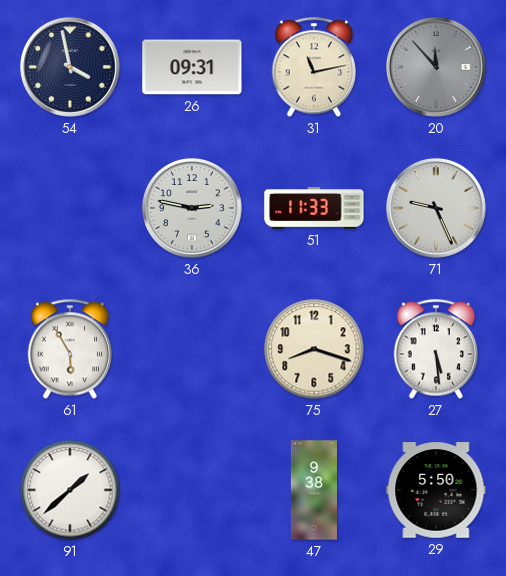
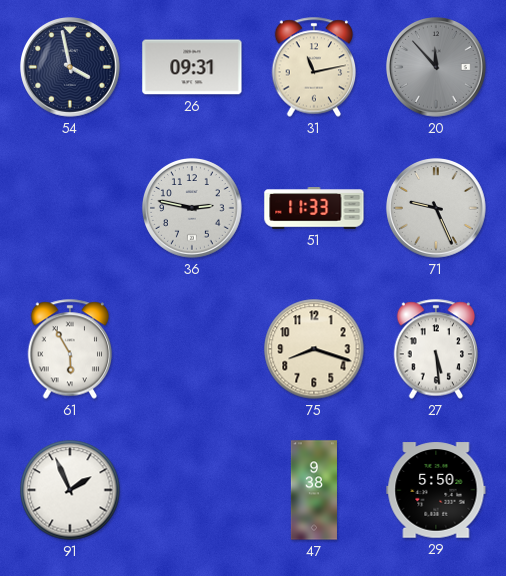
91: 1:38 -> 1:56
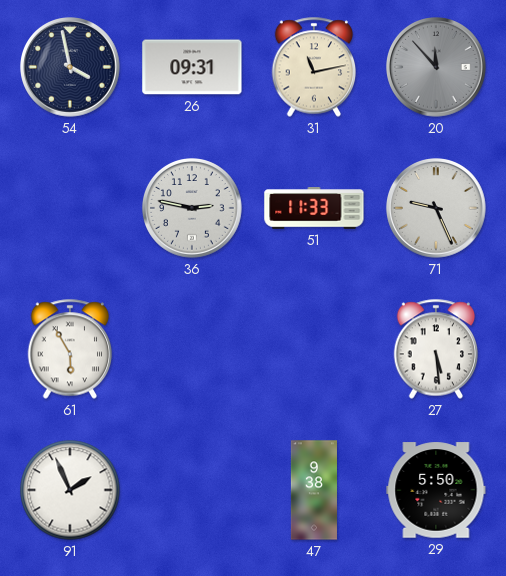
75: 8:18 -> none
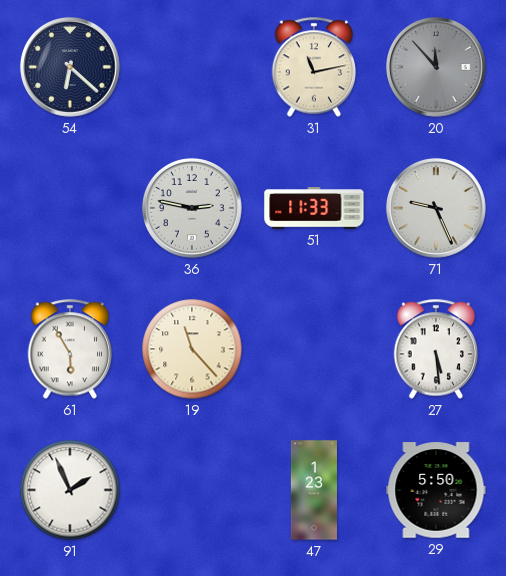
54: 3:58 -> 6:22
26: 09:31 -> none
19: none -> 11:23
47: 9:38 -> 1:23
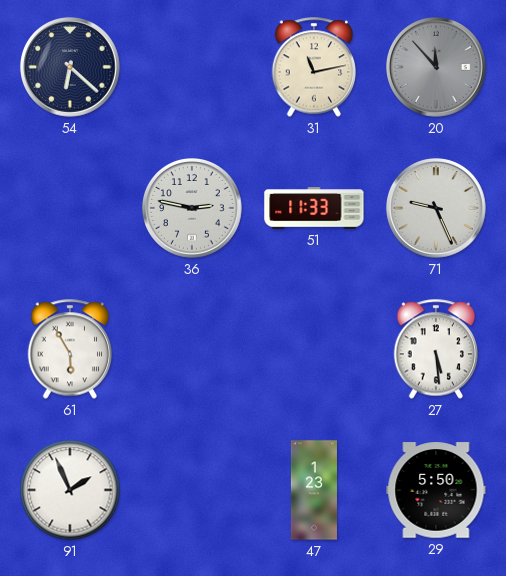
19: 11:23 -> none
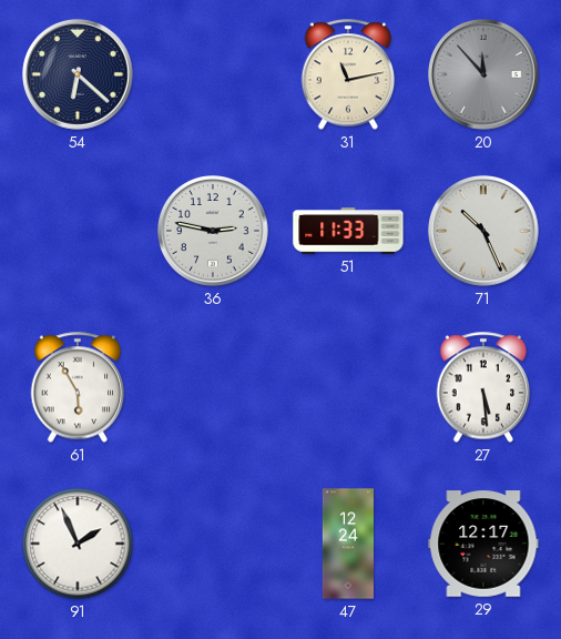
71: 9:26 -> 10:26
47: 1:23 -> 12:24
29: 5:50 -> 12:17
